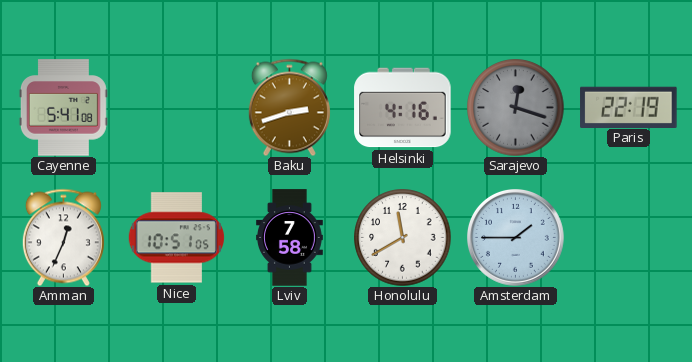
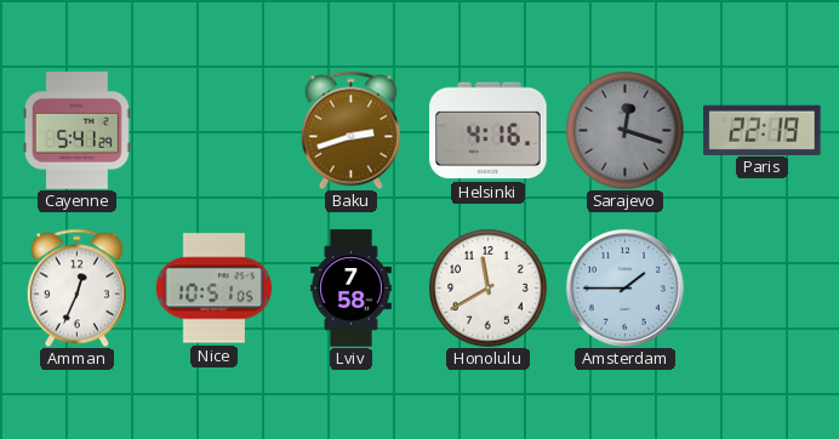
Cayenne: 5:41:08 -> 5:41:29
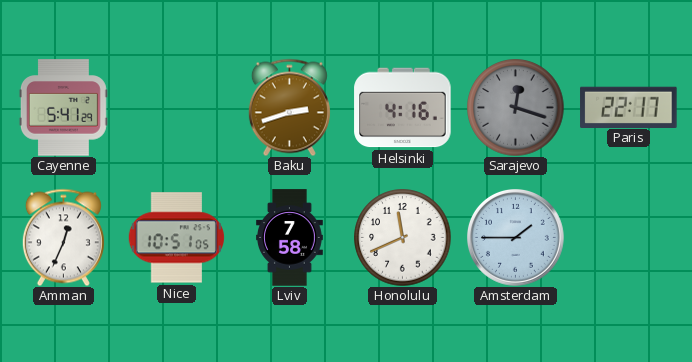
Paris: 22:19 -> 22:17
Honolulu: 11:40 -> 11:41
